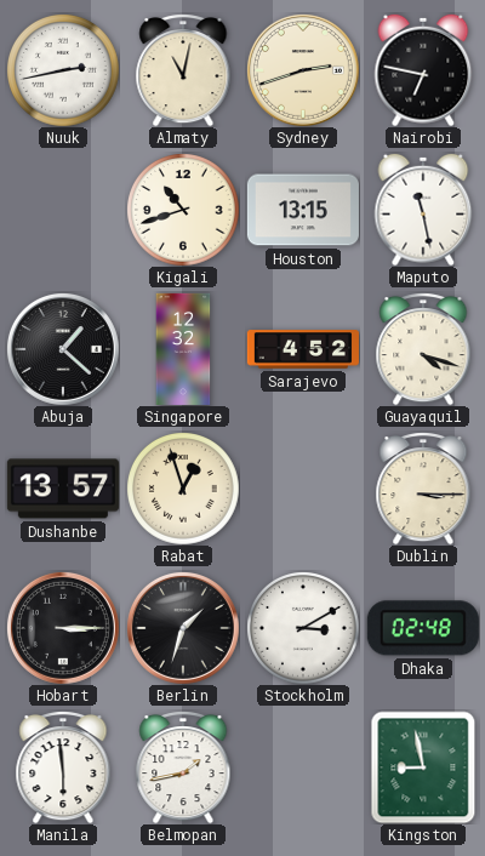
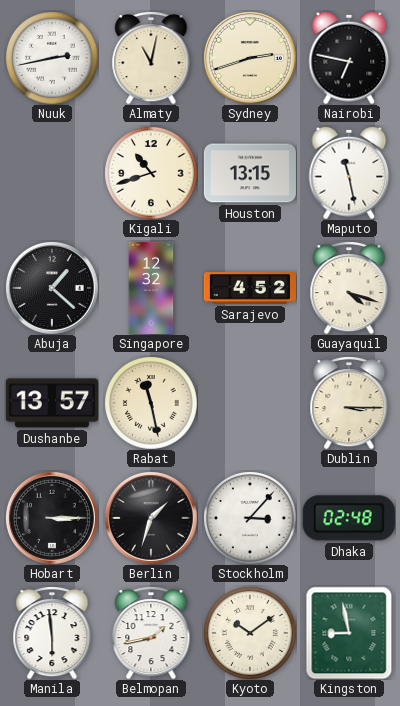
Rabat: 12:57 -> 11:28
Stockholm: 3:10 -> 3:07
Kyoto: none -> 10:09
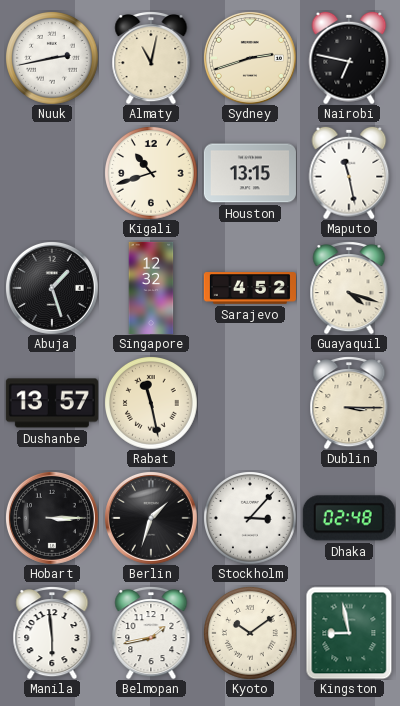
Abuja: 1:22 -> 1:27
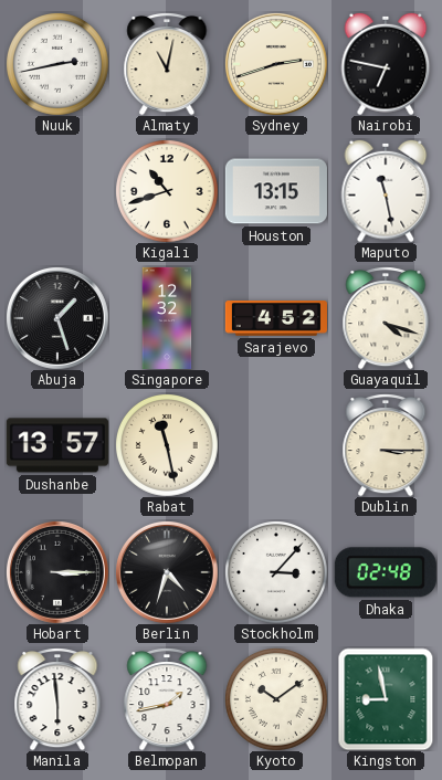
Berlin: 1:33 -> 4:33
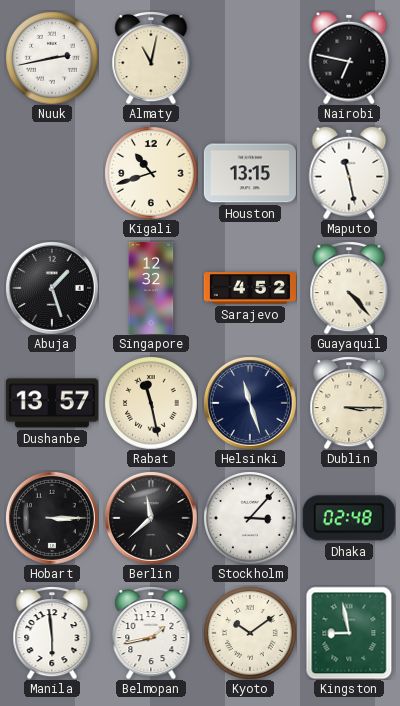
Sydney: 2:42 -> none
Guayaquil: 4:18 -> 4:23
Helsinki: none -> 11:27
Berlin: 4:33 -> 11:38
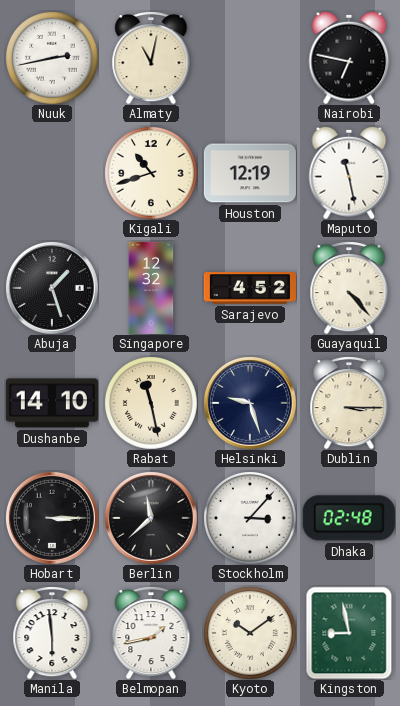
Houston: 13:15 -> 12:19
Dushanbe: 13:57 -> 14:10
Helsinki: 11:27 -> 9:27
